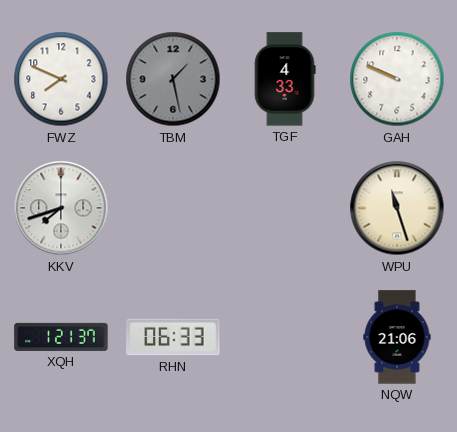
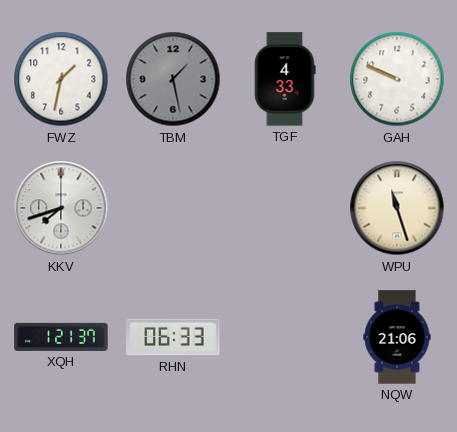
FWZ: 7:49 -> 1:32
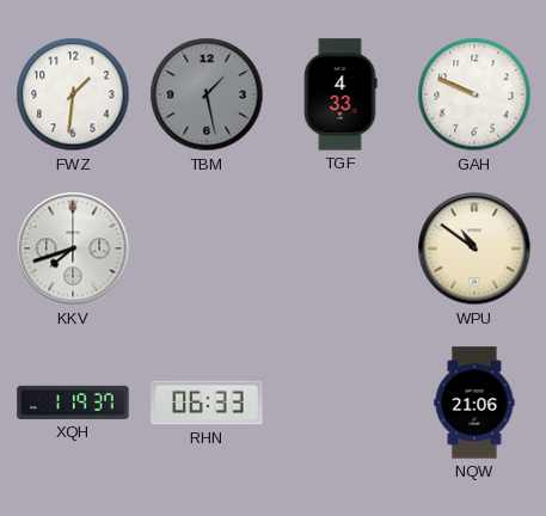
FWZ: 1:32 -> 1:31
WPU: 11:27 -> 10:51
XQH: 1:21 -> 1:19
